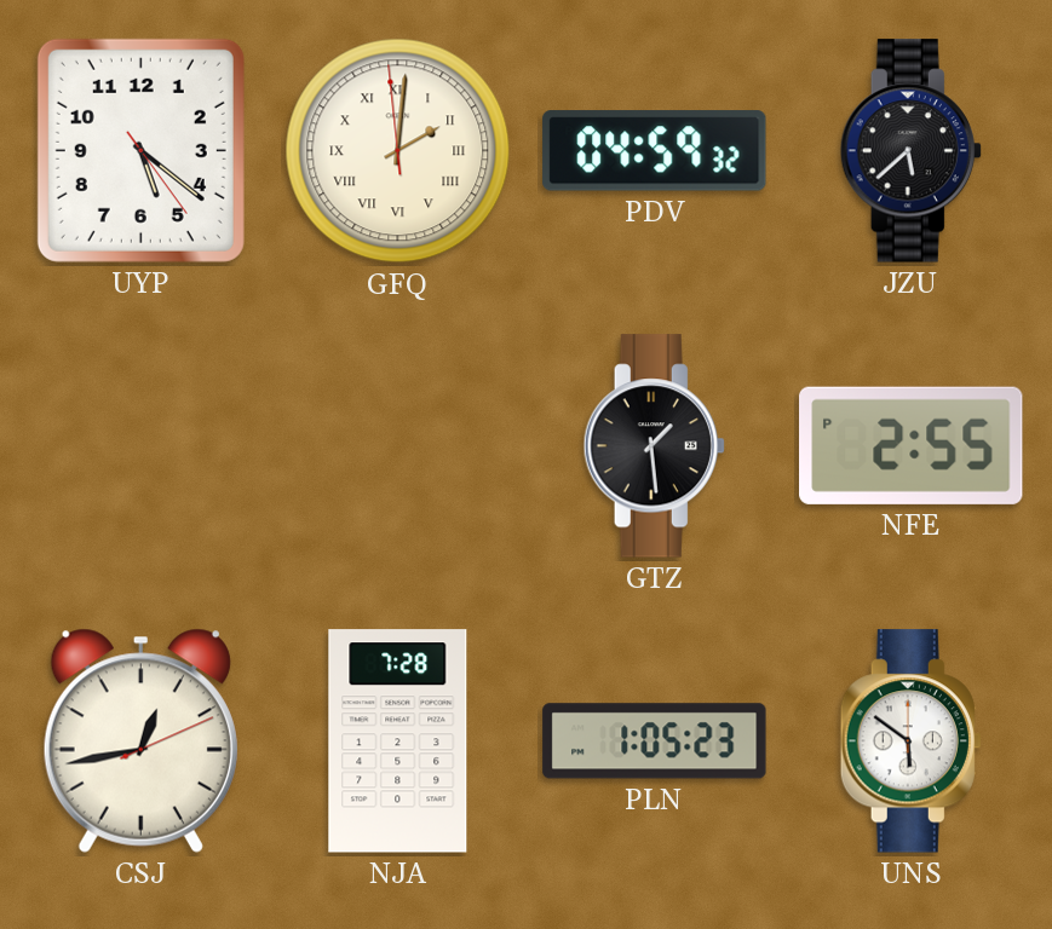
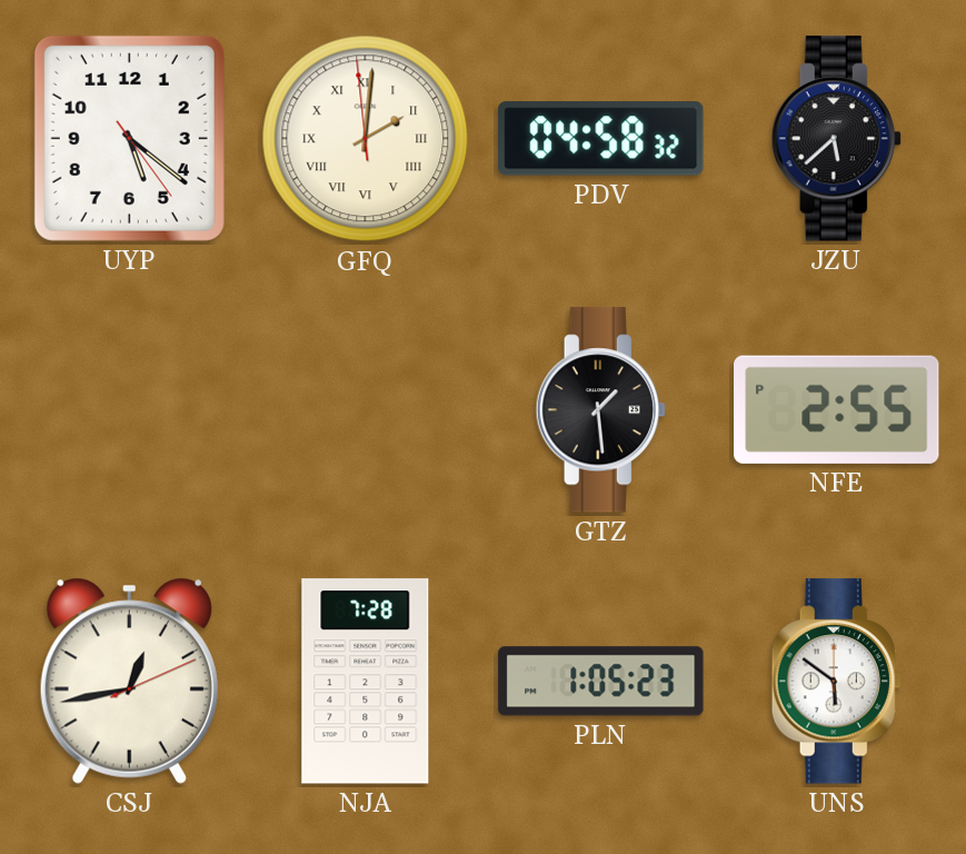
PDV: 04:59 -> 04:58
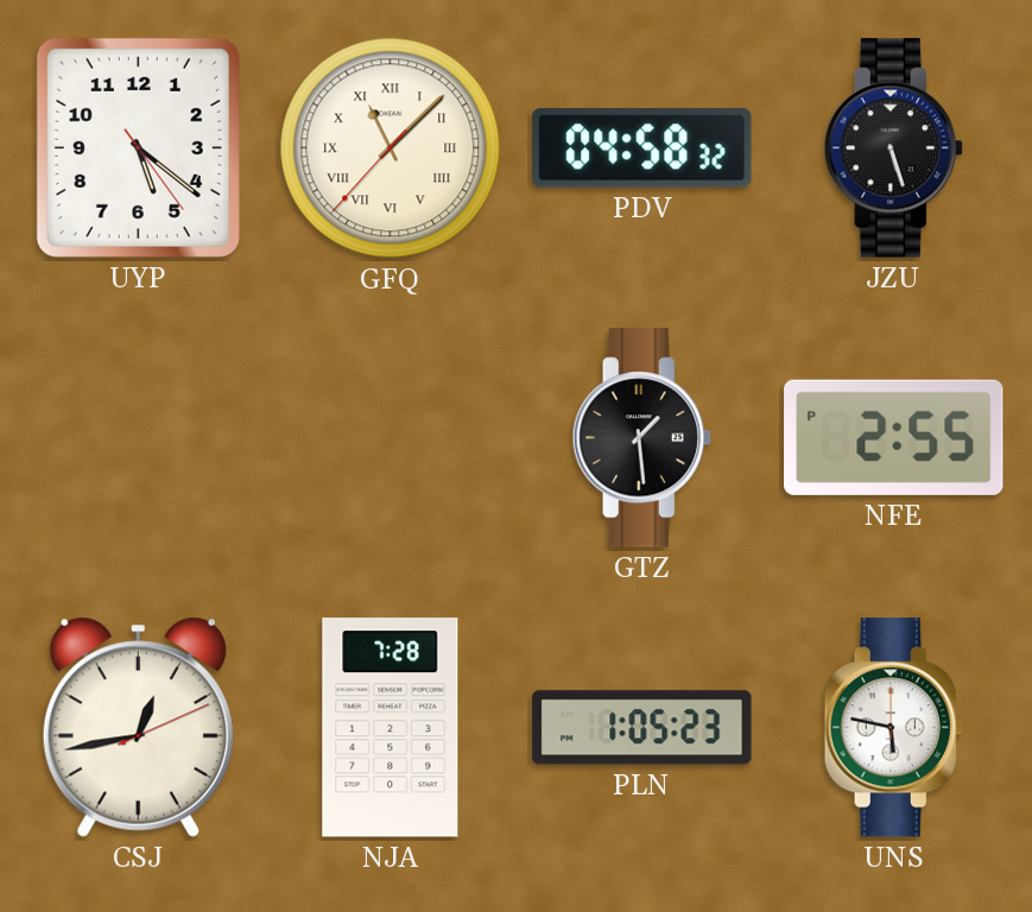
GFQ: 2:00 -> 11:07
JZU: 5:38 -> 5:27
UNS: 5:51 -> 5:47
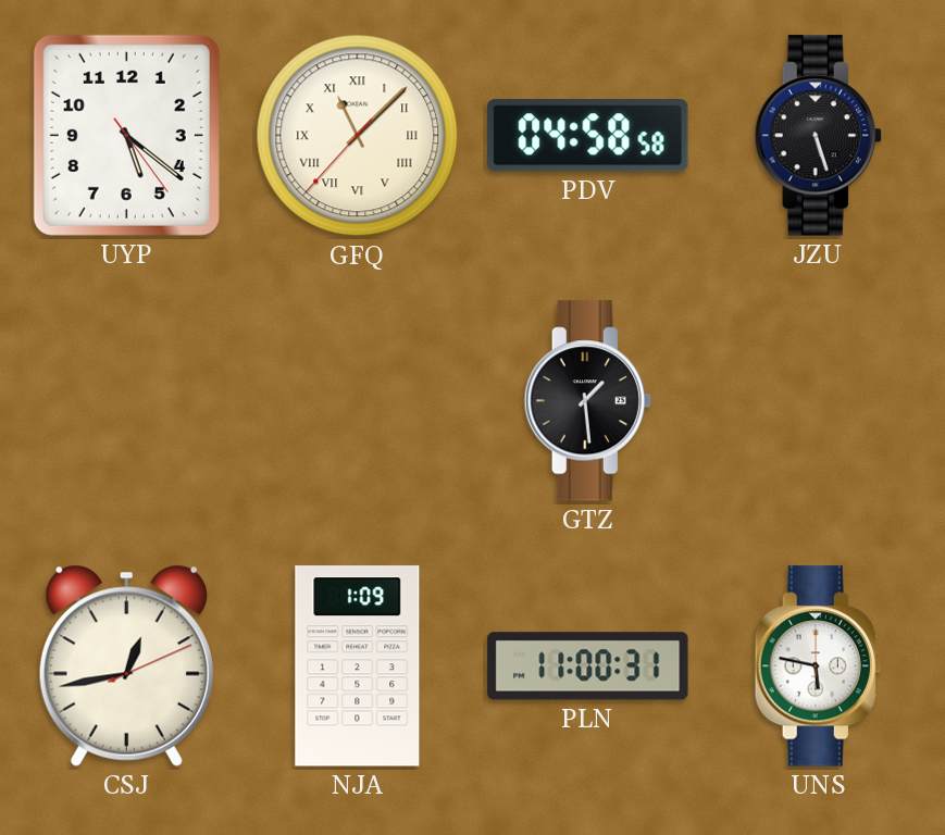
PDV: 04:58:32 -> 04:58:58
NFE: 2:55 -> none
NJA: 7:28 -> 1:09
PLN: 1:05 -> 11:00
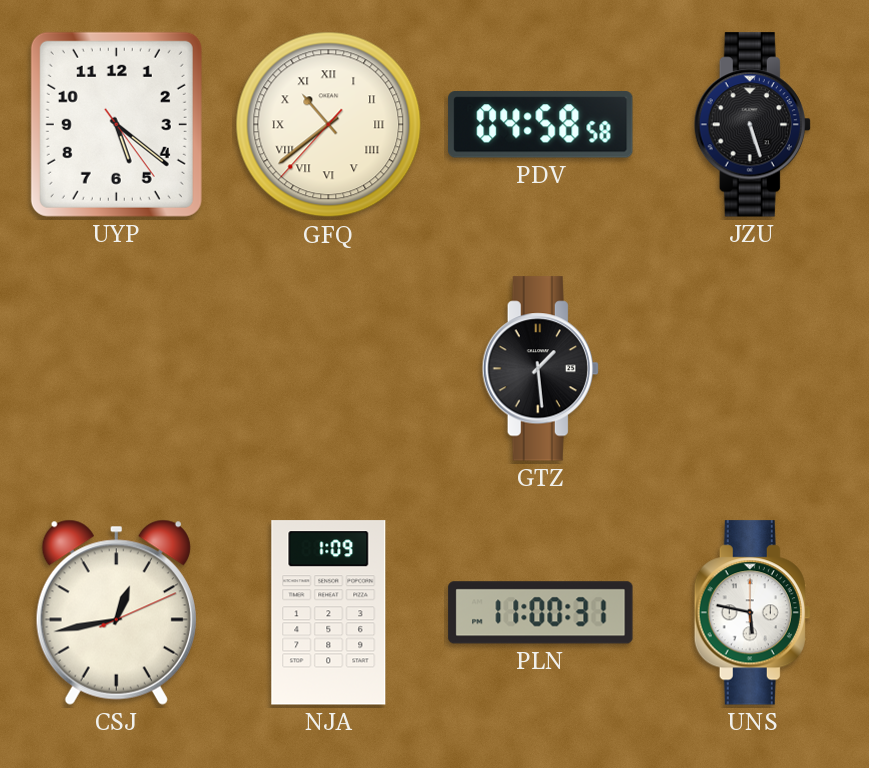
GFQ: 11:07 -> 10:38
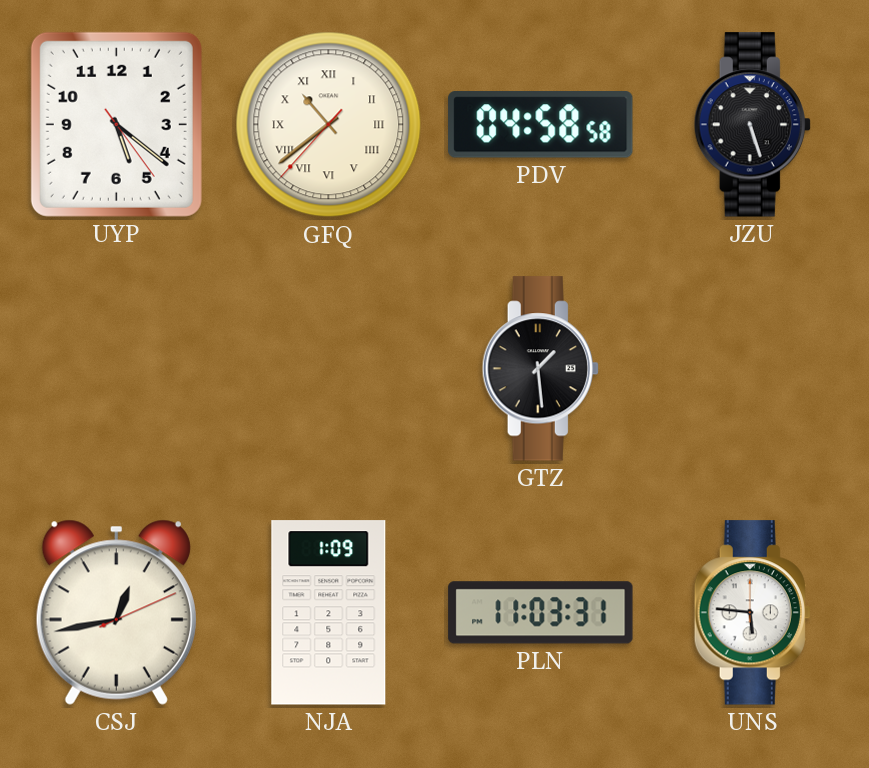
PLN: 11:00 -> 11:03
UNS: 5:47 -> 5:46
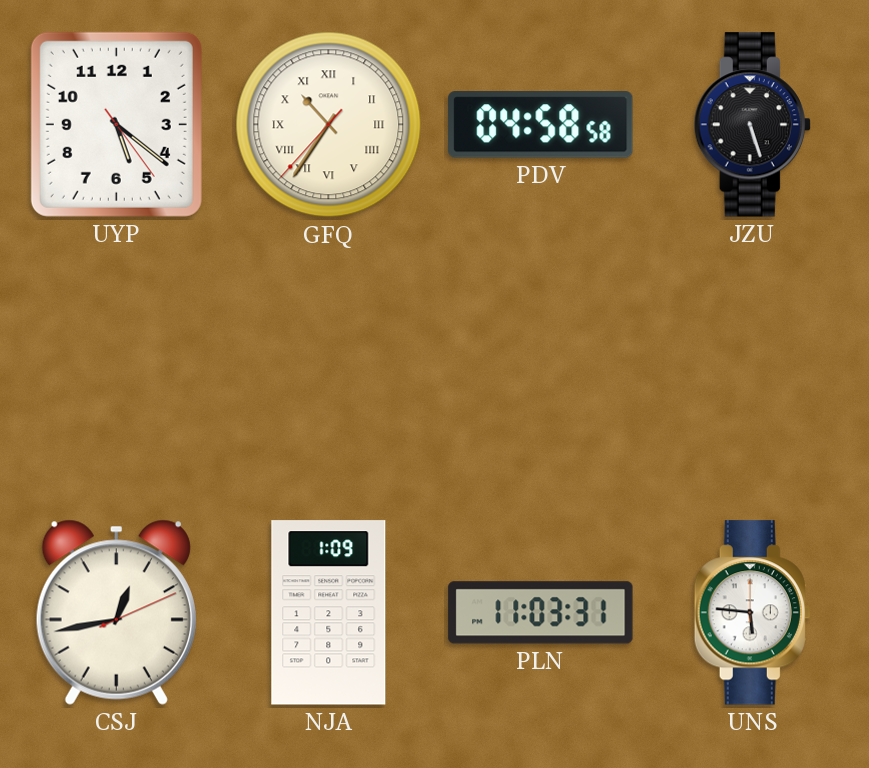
GFQ: 10:38 -> 10:35
GTZ: 1:29 -> none
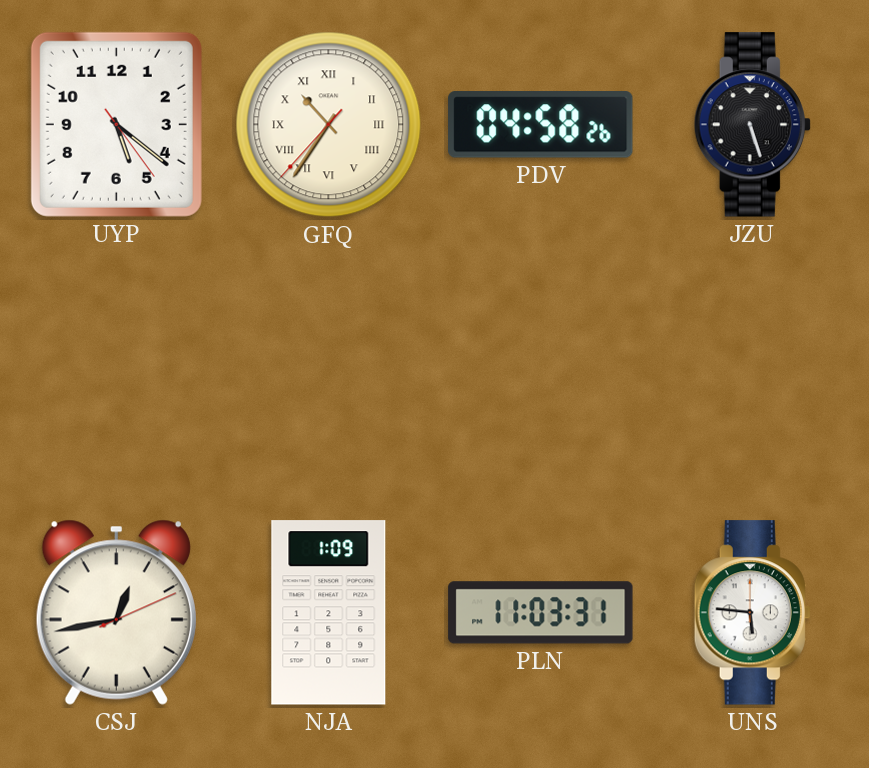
PDV: 04:58:58 -> 04:58:26
